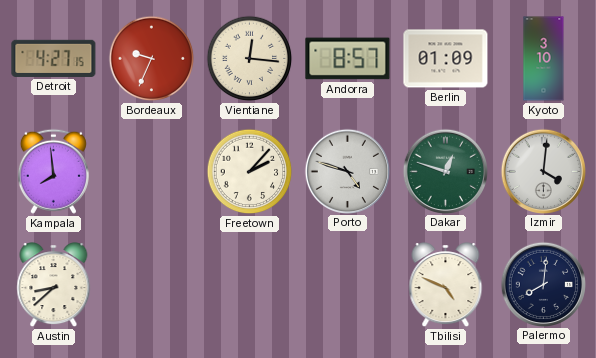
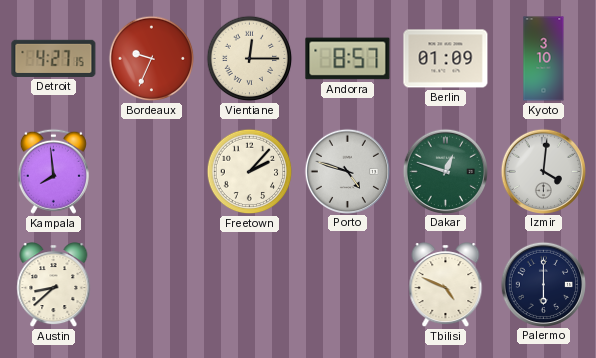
Vientiane: 12:16 -> 12:15
Palermo: 8:01 -> 6:00
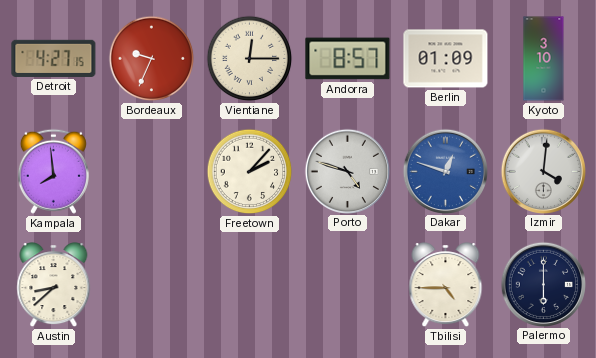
Dakar dial: green -> blue
Tbilisi: 4:49 -> 4:45
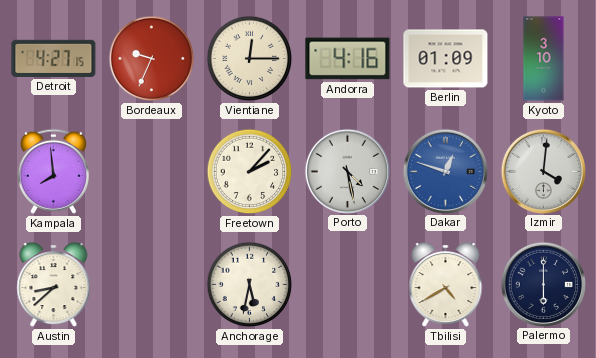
Andorra: 8:57 -> 4:16
Porto: 4:48 -> 4:28
Anchorage: none -> 5:32
Tbilisi: 4:45 -> 4:40
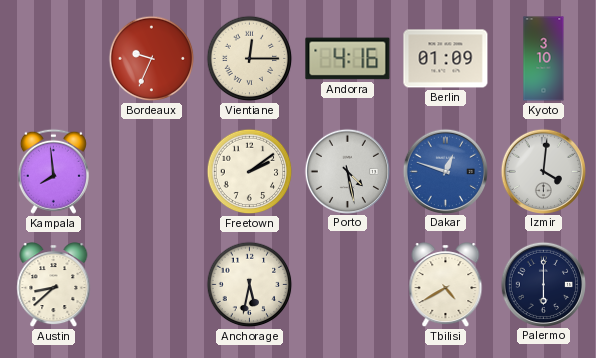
Detroit: 4:27 -> none
Freetown: 2:07 -> 2:09
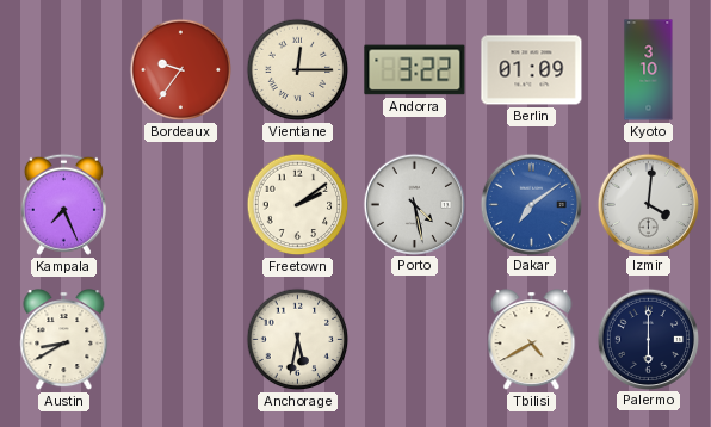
Bordeaux: 9:34 -> 9:36
Andorra: 4:16 -> 3:22
Kampala: 7:59 -> 7:26
Dakar: 12:48 -> 7:09
Austin: 8:38 -> 8:40
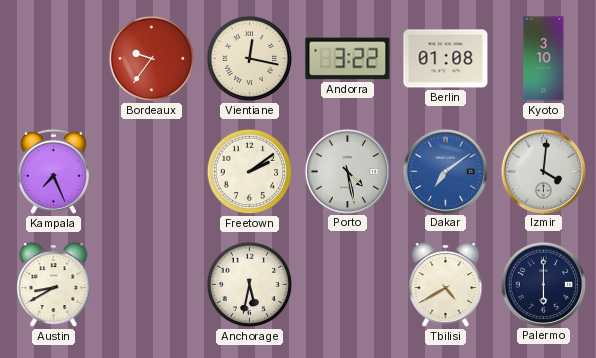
Vientiane: 12:15 -> 12:17
Berlin: 01:09 -> 01:08
